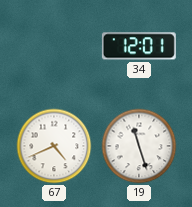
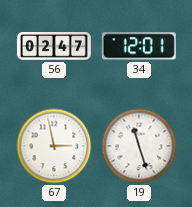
56: none -> 02:47
67: 4:41 -> 2:58
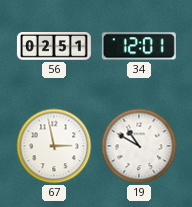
56: 02:47 -> 02:51
19: 11:27 -> 10:50
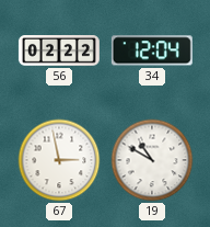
56: 02:51 -> 02:22
34: 12:01 -> 12:04
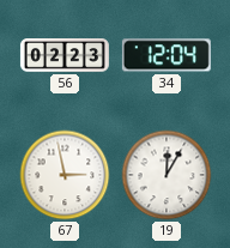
56: 02:22 -> 02:23
19: 10:50 -> 12:05
